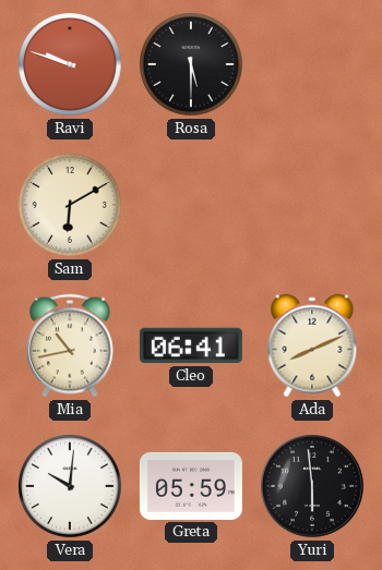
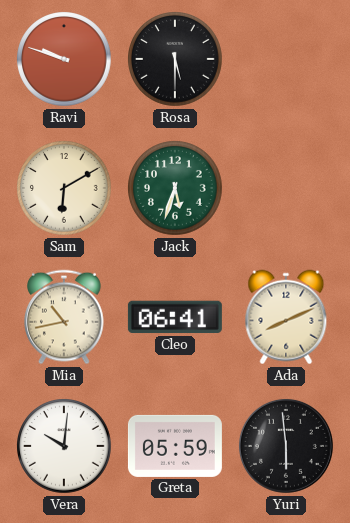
Jack: none -> 5:33
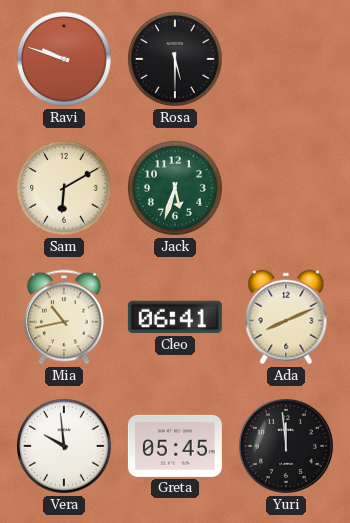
Vera: 10:01 -> 9:59
Greta: 05:59 -> 05:45
Yuri: 5:59 -> 11:59
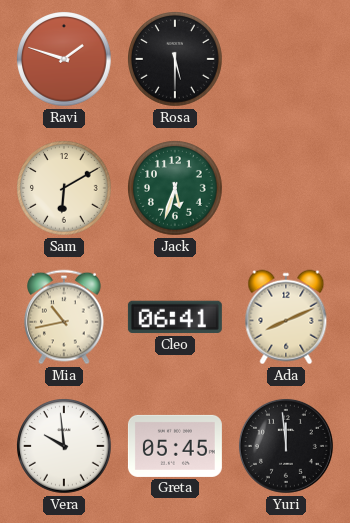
Ravi: 9:48 -> 1:48
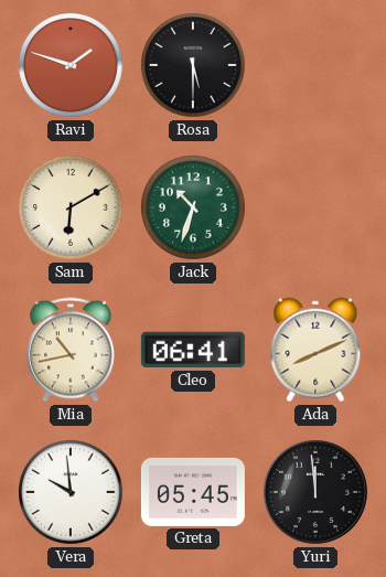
Jack: 5:33 -> 10:33
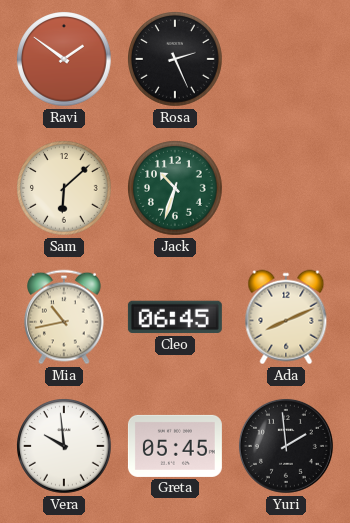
Ravi: 1:48 -> 1:51
Rosa: 5:30 -> 2:26
Sam: 6:10 -> 6:08
Cleo: 06:41 -> 06:45
Yuri: 11:59 -> 1:59
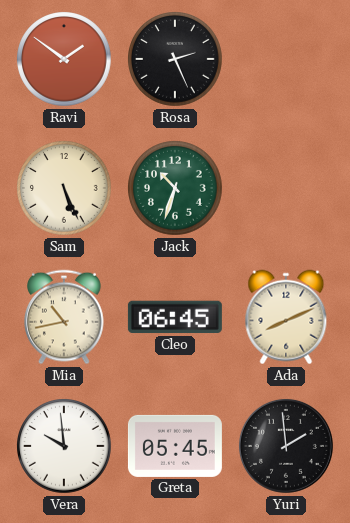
Sam: 6:08 -> 5:26
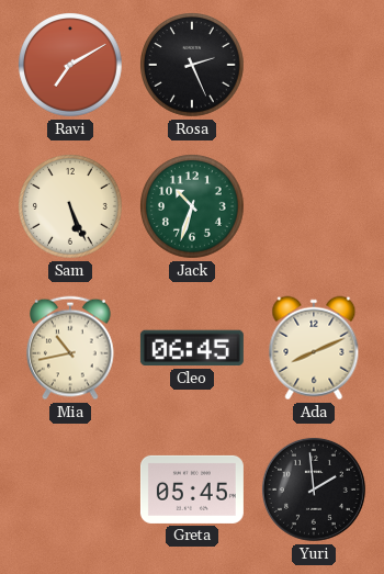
Ravi: 1:51 -> 7:10
Vera: 9:59 -> none
